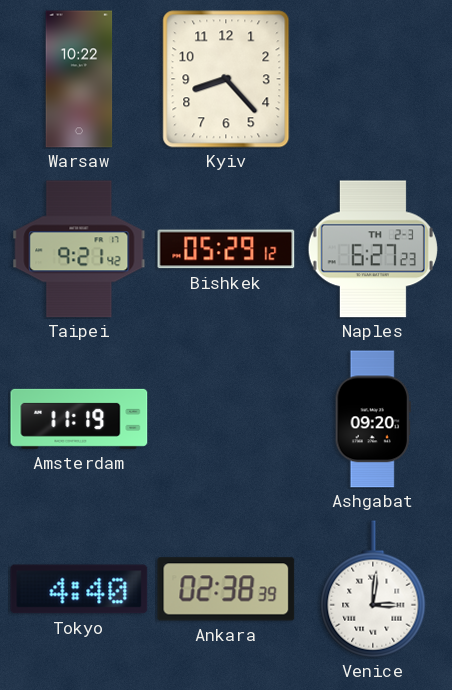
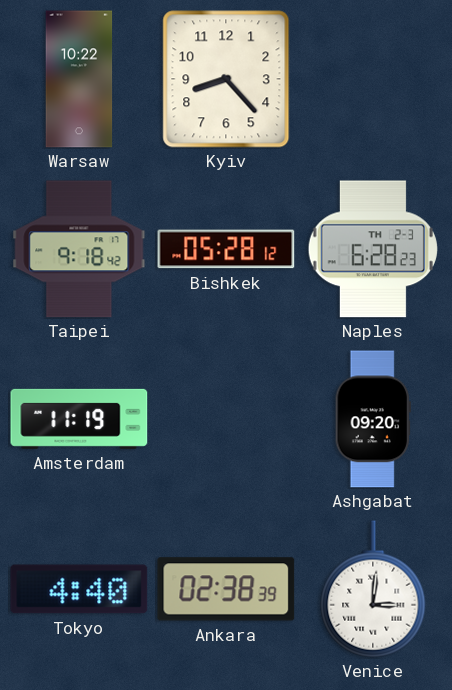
Taipei: 9:21 -> 9:18
Bishkek: 05:29 -> 05:28
Naples: 6:27 -> 6:28
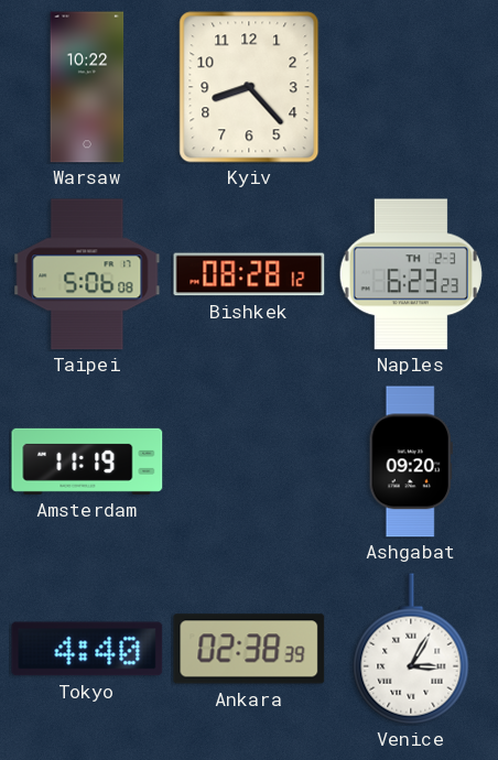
Taipei: 9:18 -> 5:06
Bishkek: 05:28 -> 08:28
Naples: 6:28 -> 6:23
Venice: 3:01 -> 3:05
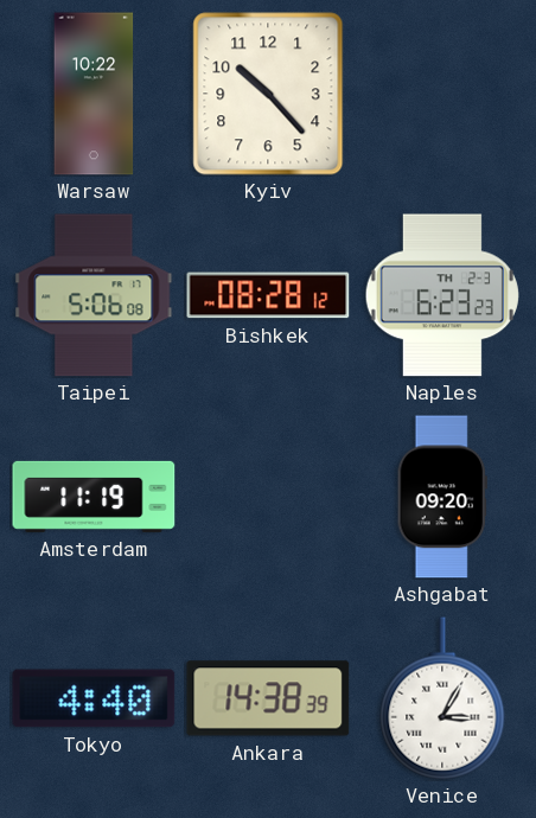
Kyiv: 8:23 -> 10:23
Ankara: 02:38 -> 14:38
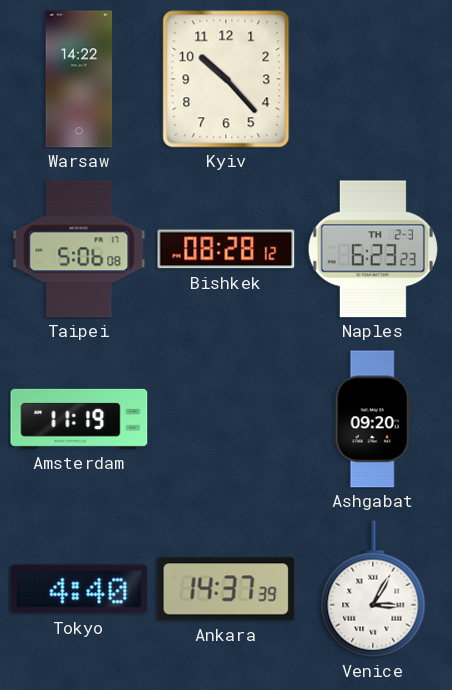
Warsaw: 10:22 -> 14:22
Ankara: 14:38 -> 14:37
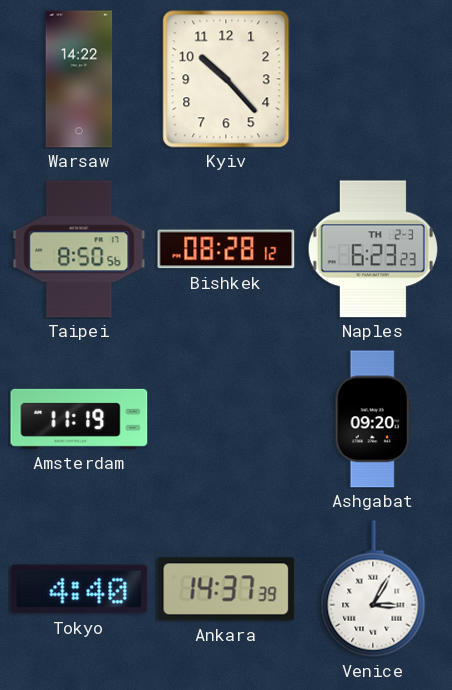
Taipei: 5:06 -> 8:50
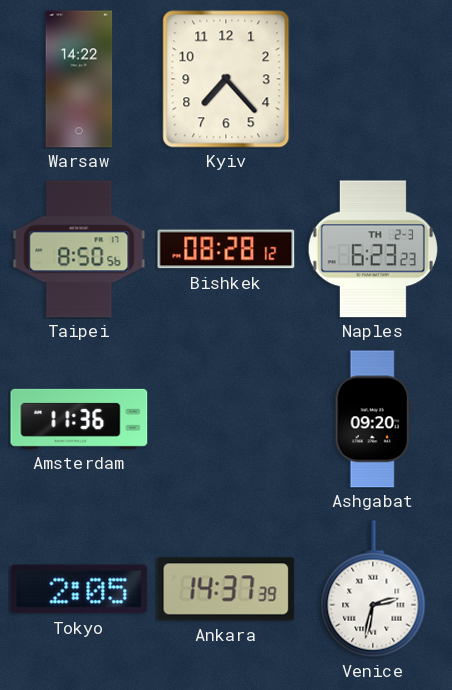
Kyiv: 10:23 -> 7:23
Amsterdam: 11:19 -> 11:36
Tokyo: 4:40 -> 2:05
Venice: 3:05 -> 2:32
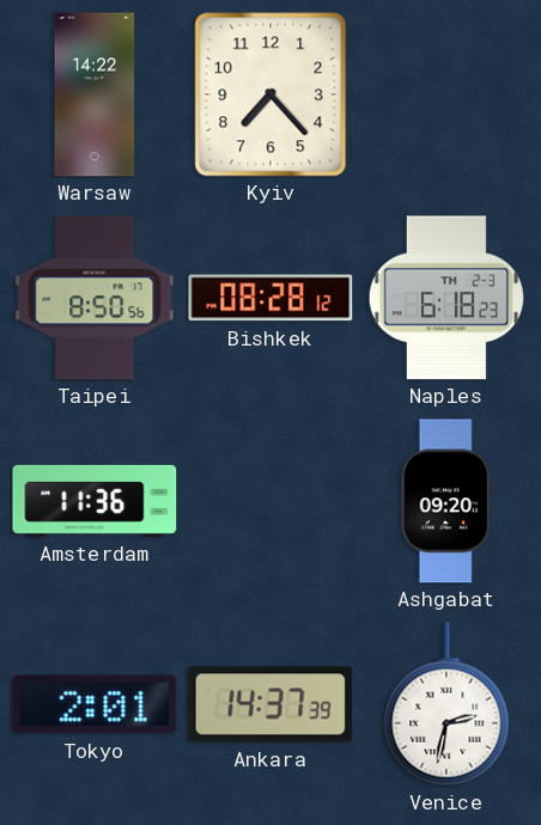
Naples: 6:23 -> 6:18
Tokyo: 2:05 -> 2:01
